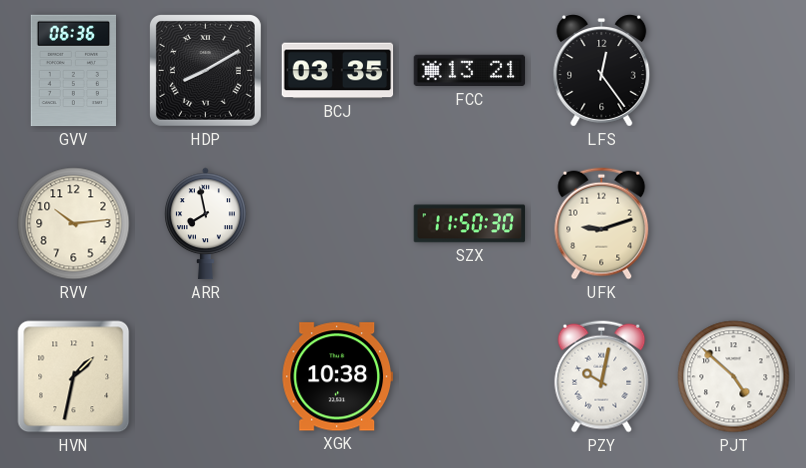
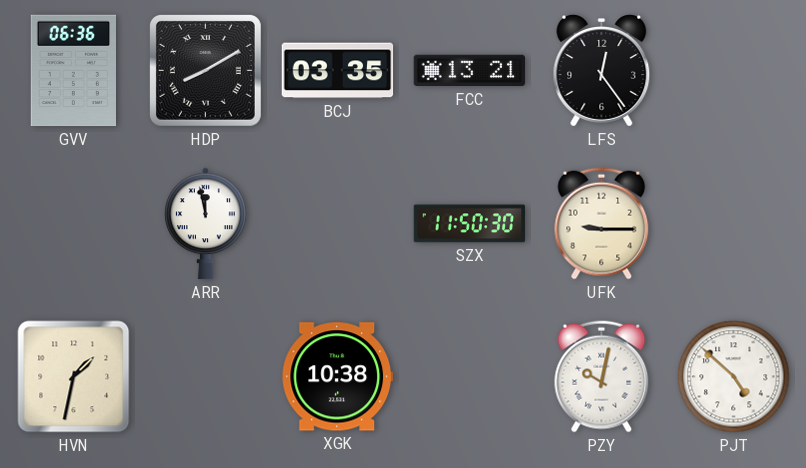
RVV: 10:14 -> none
ARR: 7:58 -> 11:58
UFK: 9:12 -> 9:15
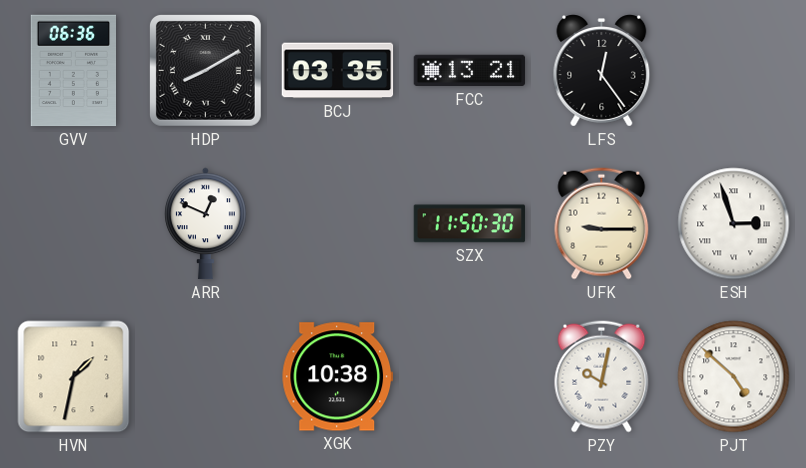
ARR: 11:58 -> 12:49
ESH: none -> 2:57
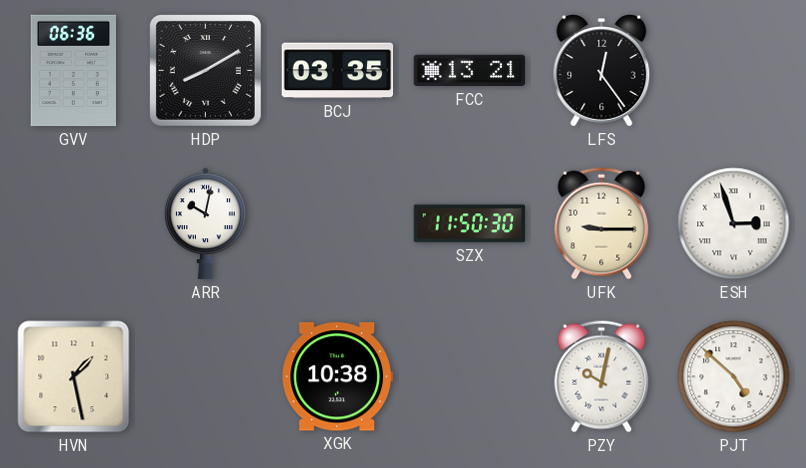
ARR: 12:49 -> 10:02
HVN: 1:32 -> 1:28
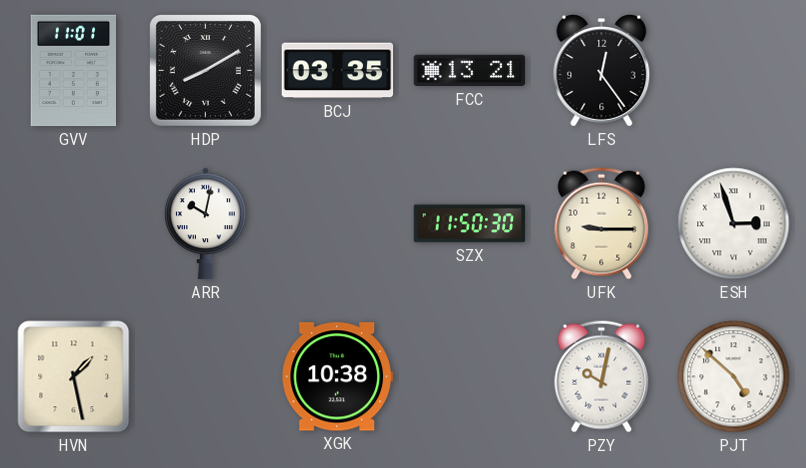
GVV: 06:36 -> 11:01
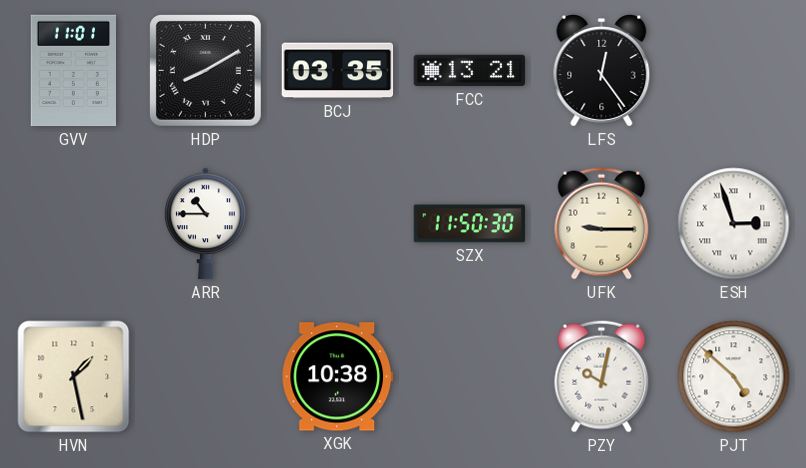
ARR: 10:02 -> 10:45
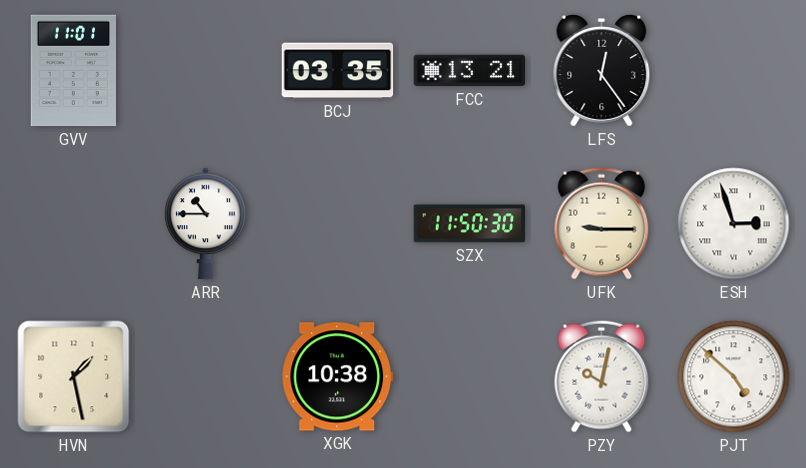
HDP: 8:10 -> none
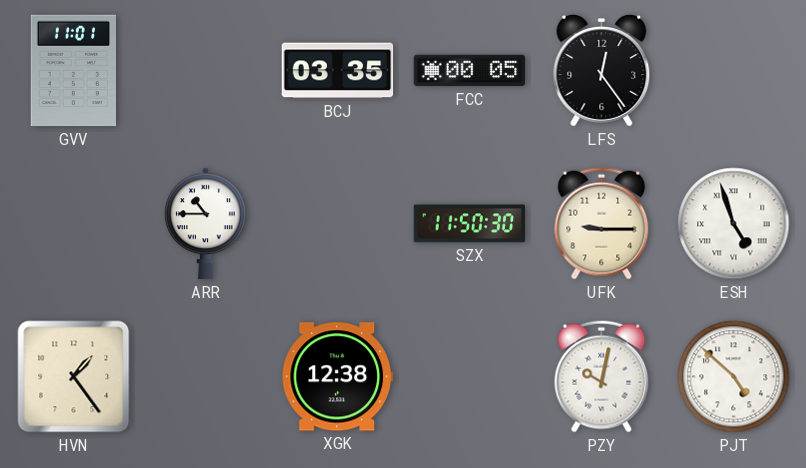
FCC: 13:21 -> 00:05
ESH: 2:57 -> 4:57
HVN: 1:28 -> 1:24
XGK: 10:38 -> 12:38
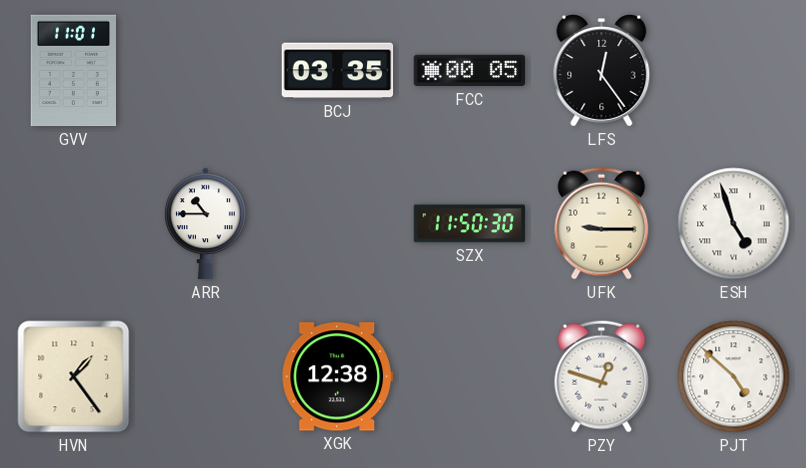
PZY: 10:02 -> 12:48
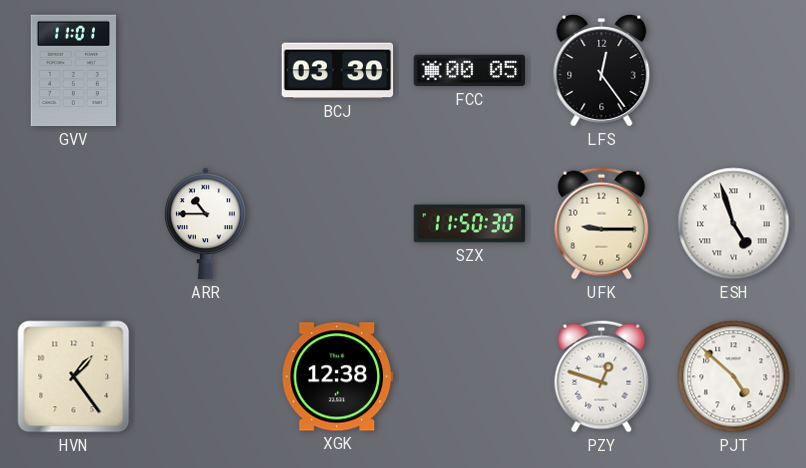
BCJ: 03:35 -> 03:30
